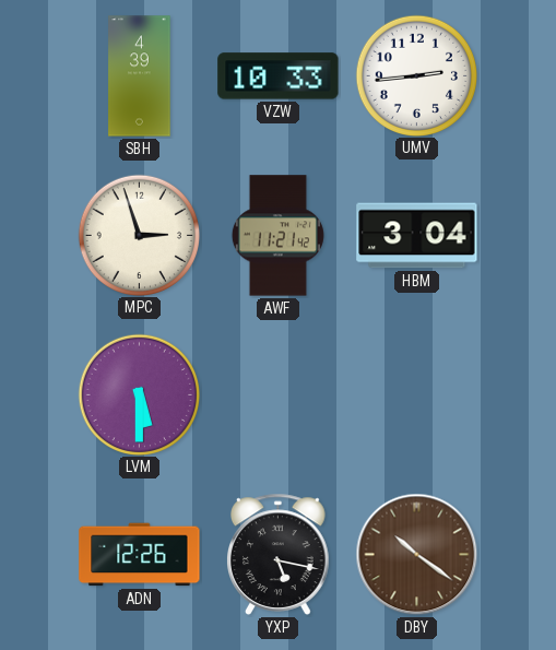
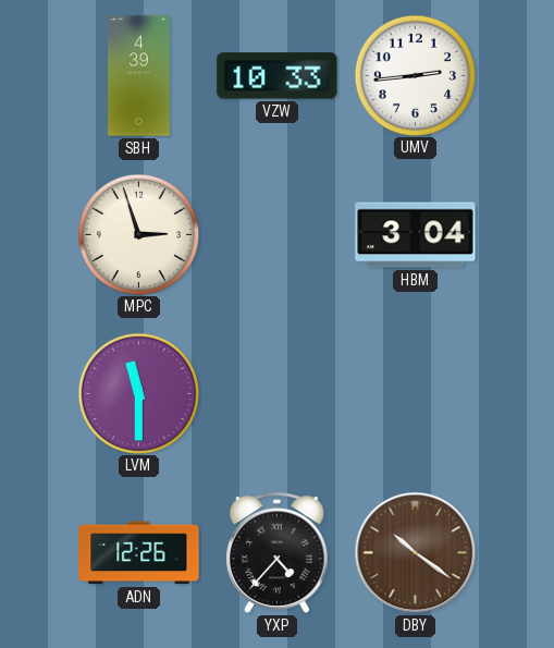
AWF: 11:21 -> none
LVM: 5:30 -> 11:30
YXP: 5:17 -> 4:37
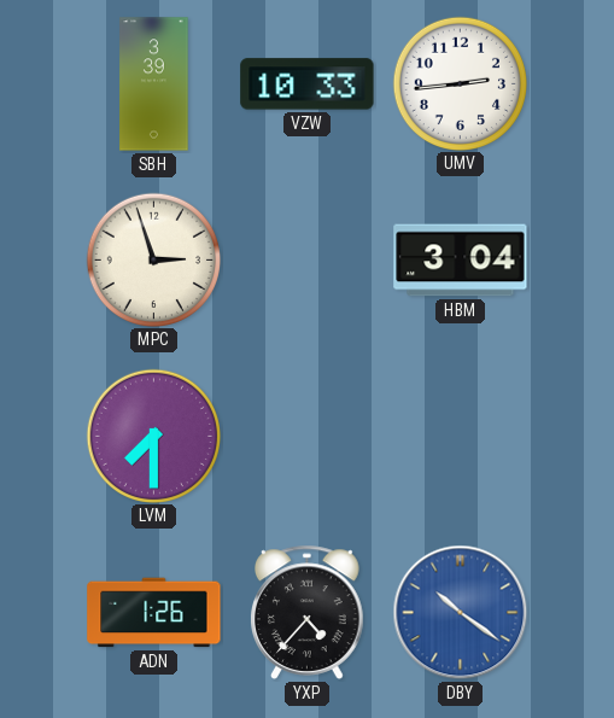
SBH: 4:39 -> 3:39
LVM: 11:30 -> 7:30
ADN: 12:26 -> 1:26
DBY dial: brown -> blue
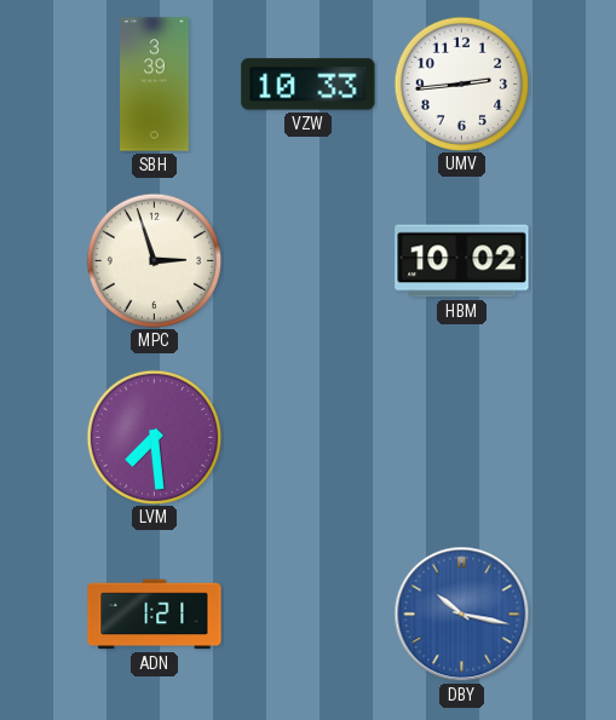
HBM: 3:04 -> 10:02
LVM: 7:30 -> 7:29
ADN: 1:26 -> 1:21
YXP: 4:37 -> none
DBY: 10:21 -> 10:17
